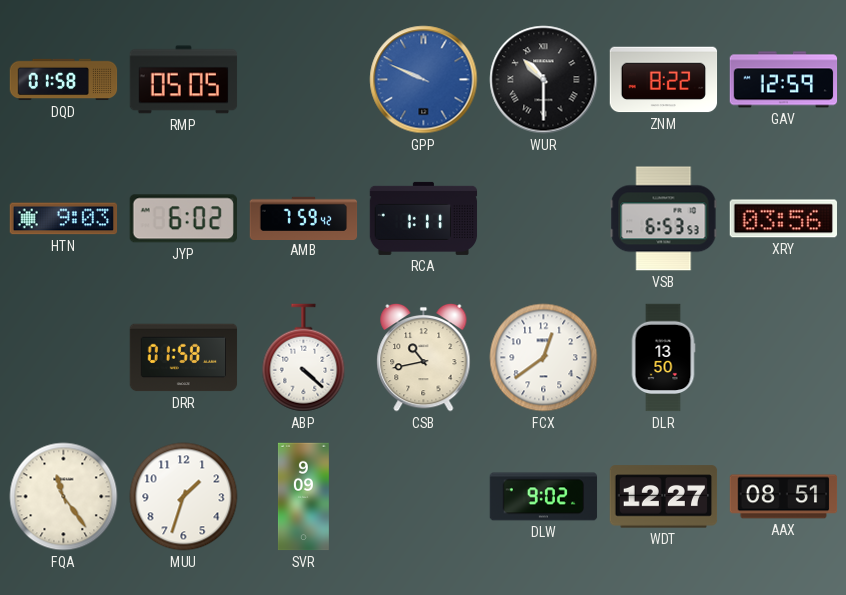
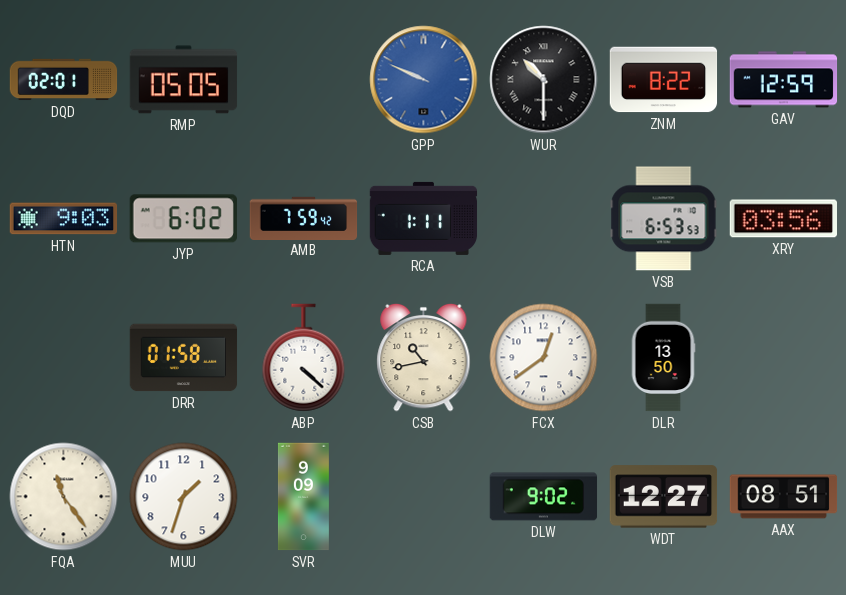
DQD: 01:58 -> 02:01
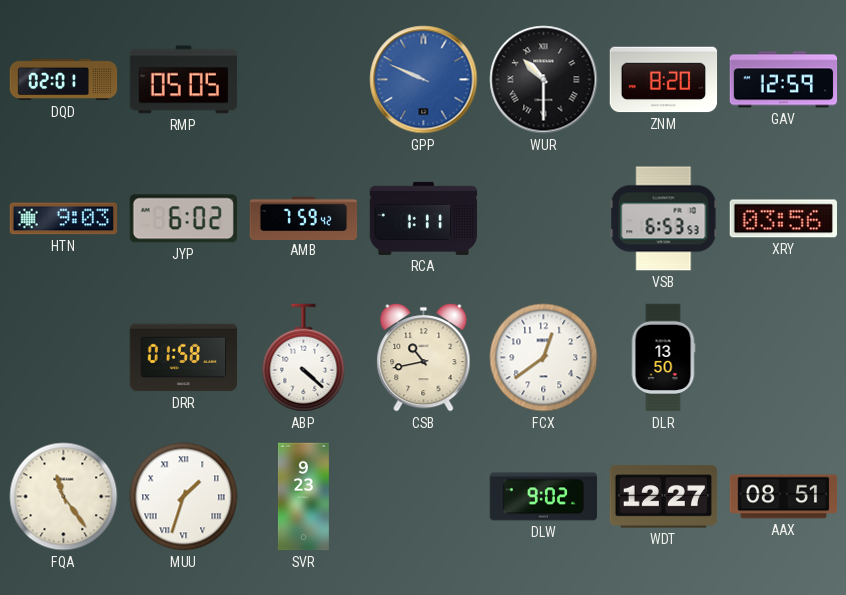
ZNM: 8:22 -> 8:20
MUU numerals: Arabic -> Roman
SVR: 9:09 -> 9:23
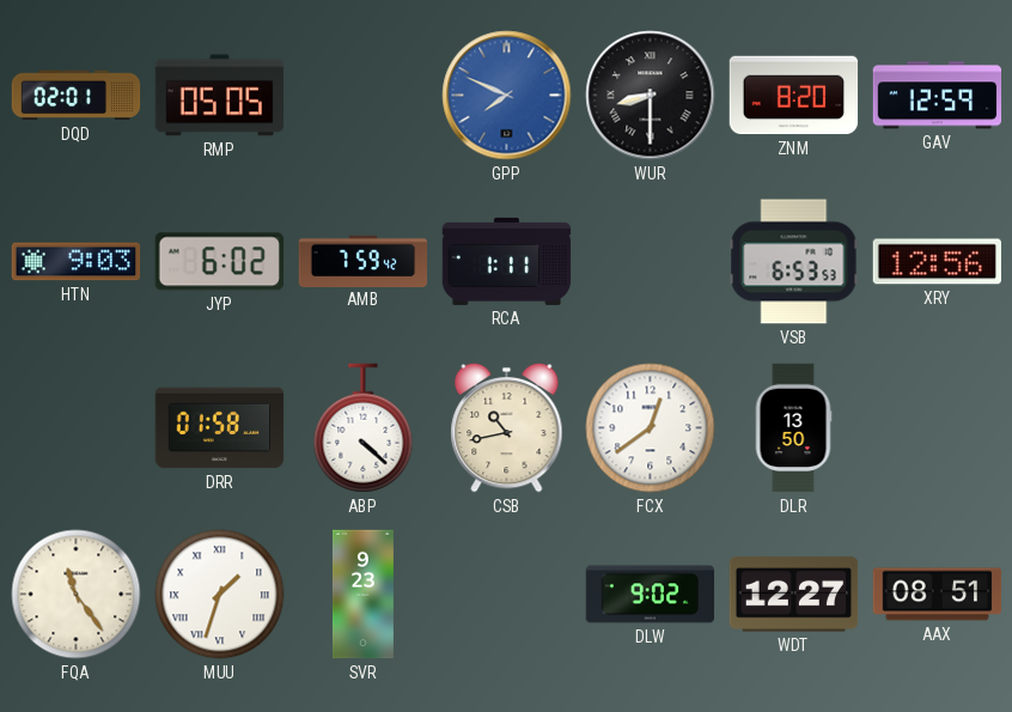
GPP: 9:49 -> 7:49
WUR: 10:30 -> 8:30
XRY: 03:56 -> 12:56
